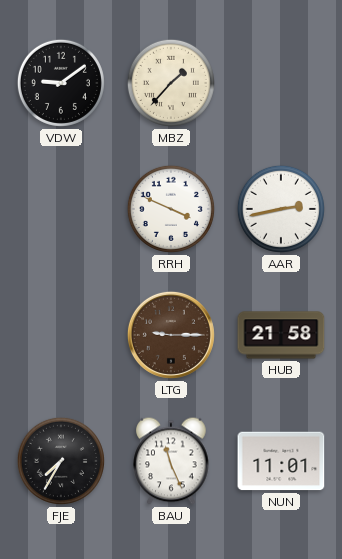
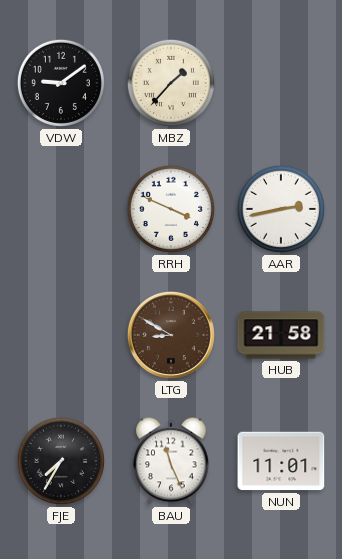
LTG: 9:15 -> 8:50
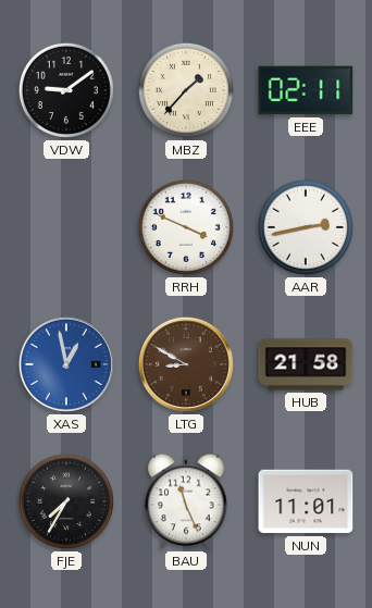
EEE: none -> 02:11
XAS: none -> 12:58
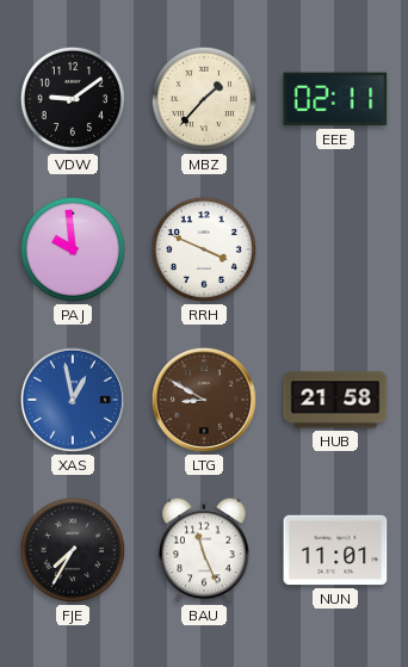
PAJ: none -> 9:59
AAR: 2:43 -> none
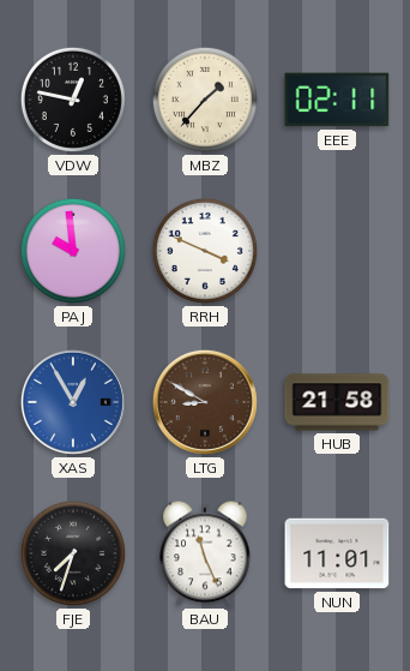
VDW: 9:09 -> 12:47
XAS: 12:58 -> 12:55
FJE: 7:35 -> 7:33
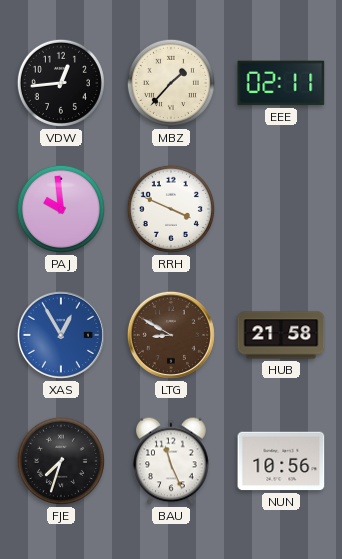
VDW: 12:47 -> 12:44
NUN: 11:01 -> 10:56
